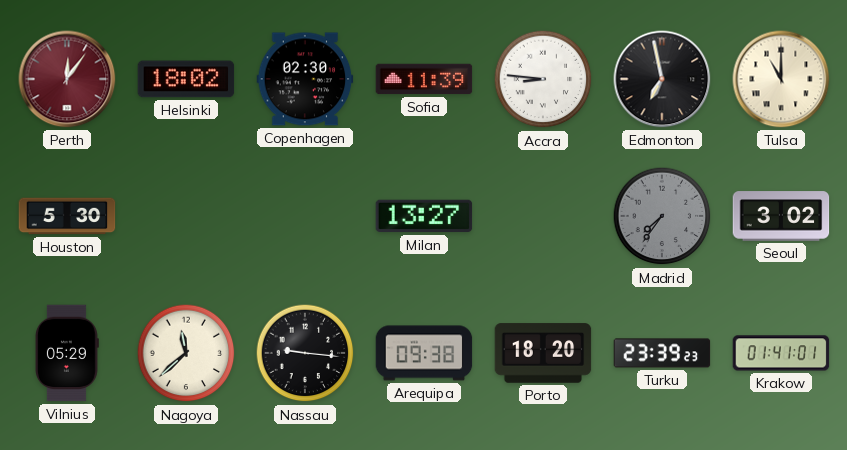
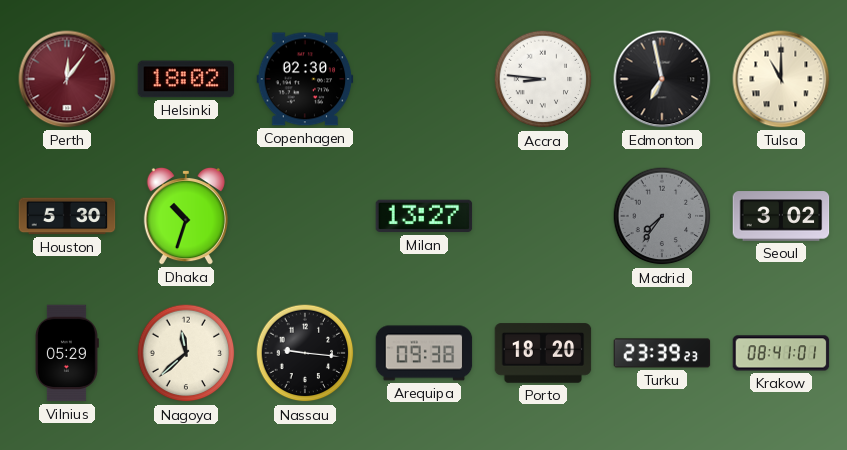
Sofia: 11:39 -> none
Dhaka: none -> 10:33
Krakow: 01:41 -> 08:41
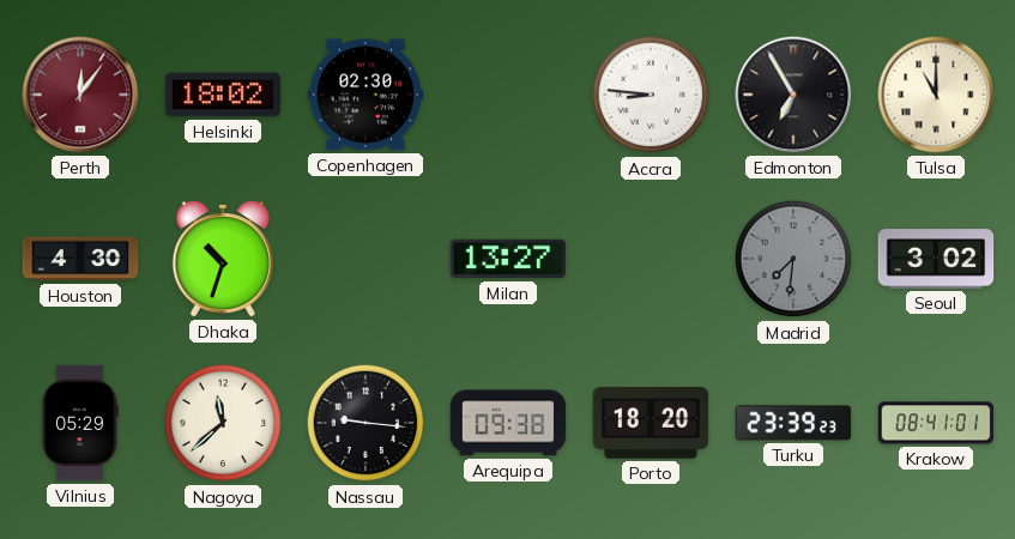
Edmonton: 6:58 -> 6:55
Houston: 5:30 -> 4:30
Madrid: 7:36 -> 7:31
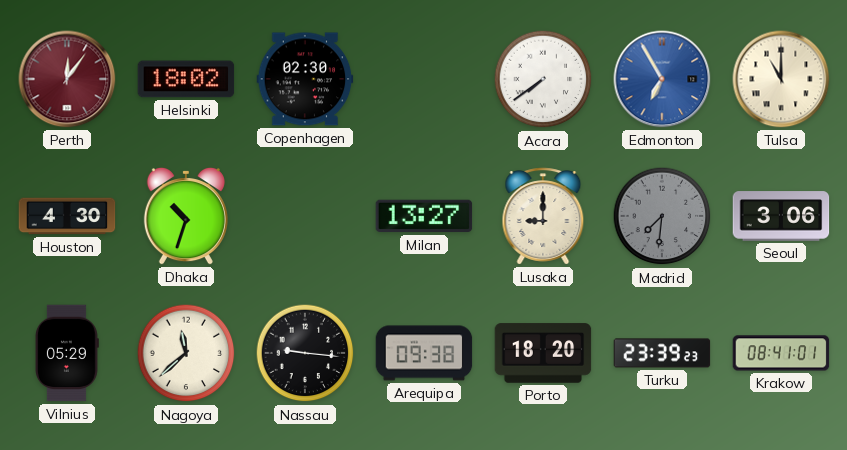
Accra: 8:46 -> 7:39
Edmonton dial: black -> blue
Lusaka: none -> 9:00
Seoul: 3:02 -> 3:06
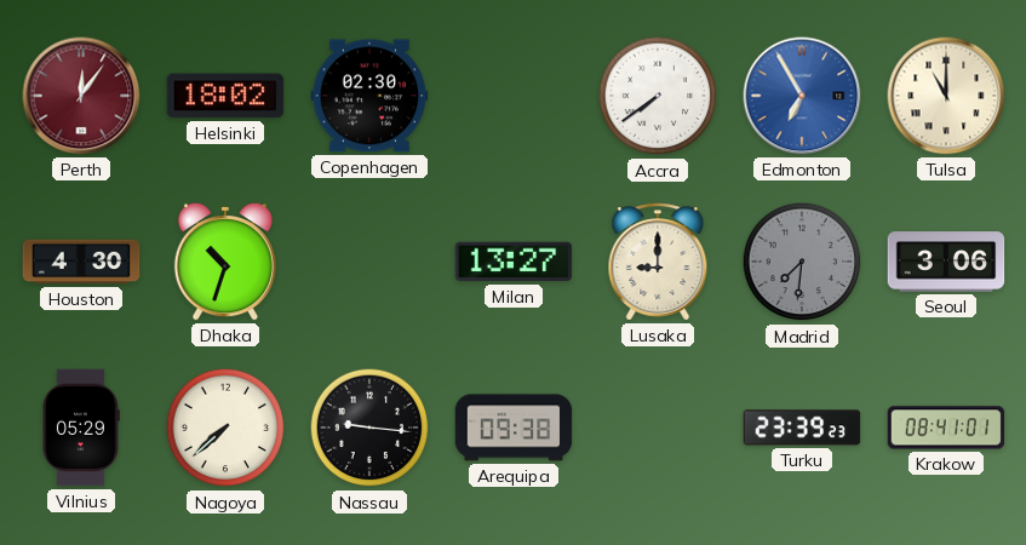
Nagoya: 11:38 -> 7:38
Porto: 18:20 -> none
